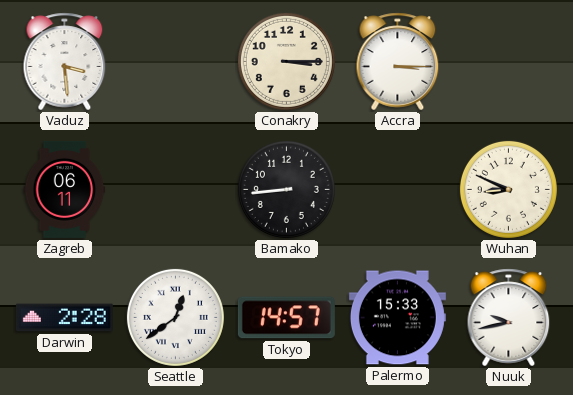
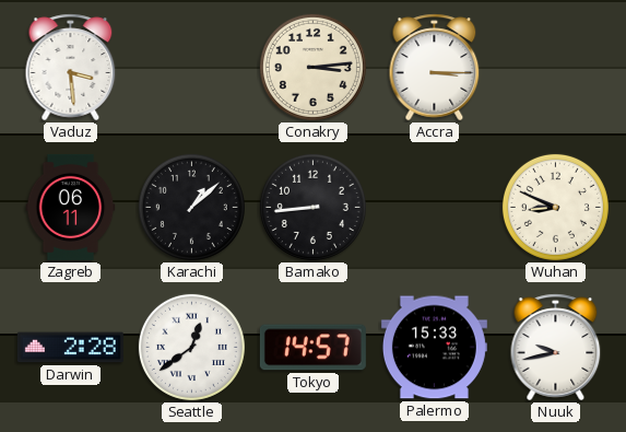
Conakry: 3:15 -> 3:14
Karachi: none -> 1:08
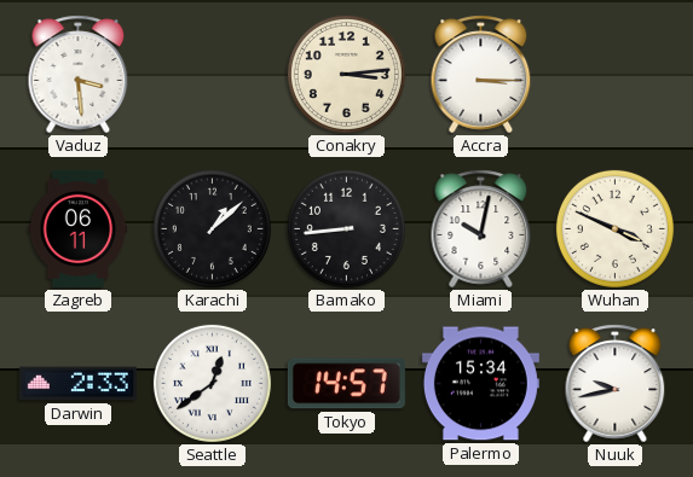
Miami: none -> 10:02
Wuhan: 8:49 -> 3:49
Darwin: 2:28 -> 2:33
Palermo: 15:33 -> 15:34
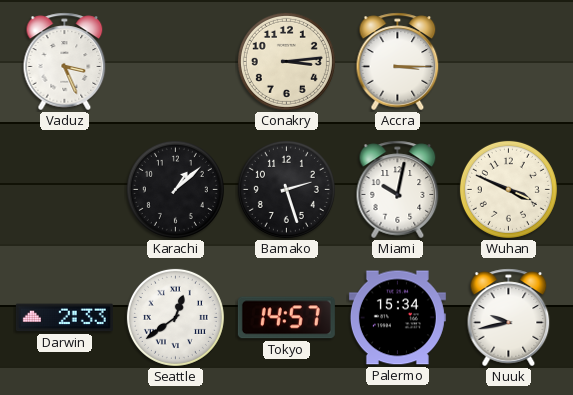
Vaduz: 3:29 -> 3:26
Zagreb: 06:11 -> none
Bamako: 8:44 -> 2:27
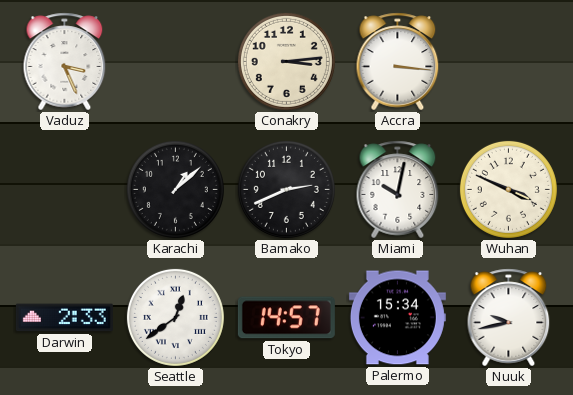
Accra: 3:15 -> 3:16
Bamako: 2:27 -> 2:41
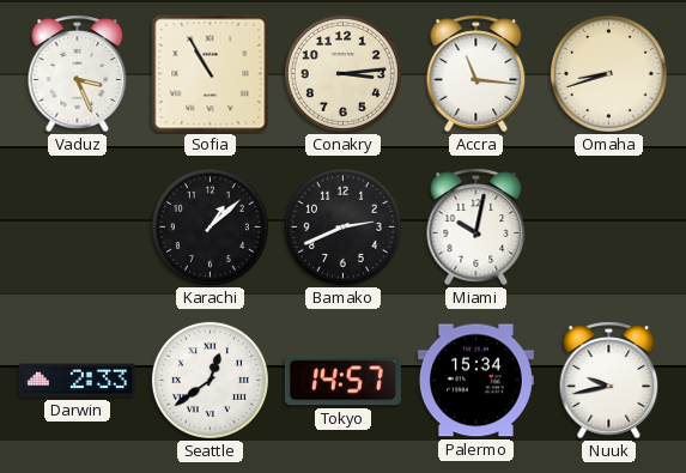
Sofia: none -> 10:55
Accra: 3:16 -> 11:16
Omaha: none -> 8:42
Wuhan: 3:49 -> none
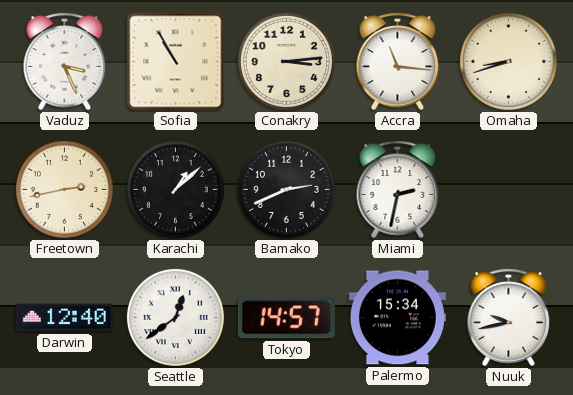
Freetown: none -> 2:43
Miami: 10:02 -> 2:32
Darwin: 2:33 -> 12:40
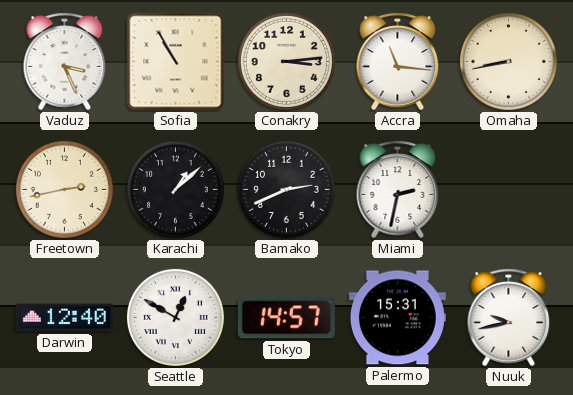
Omaha: 8:42 -> 8:43
Seattle: 12:39 -> 12:50
Palermo: 15:34 -> 15:31
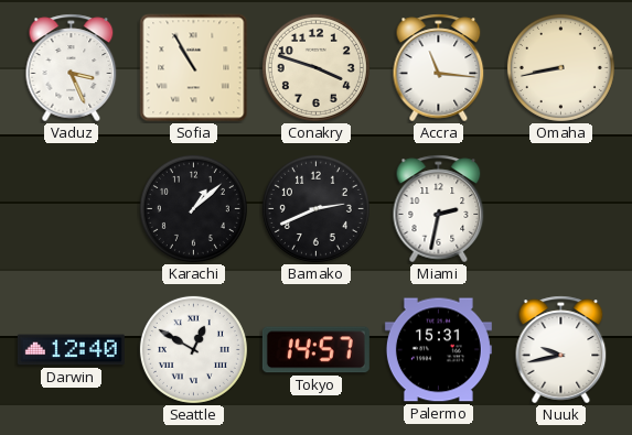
Conakry: 3:14 -> 3:48
Freetown: 2:43 -> none
